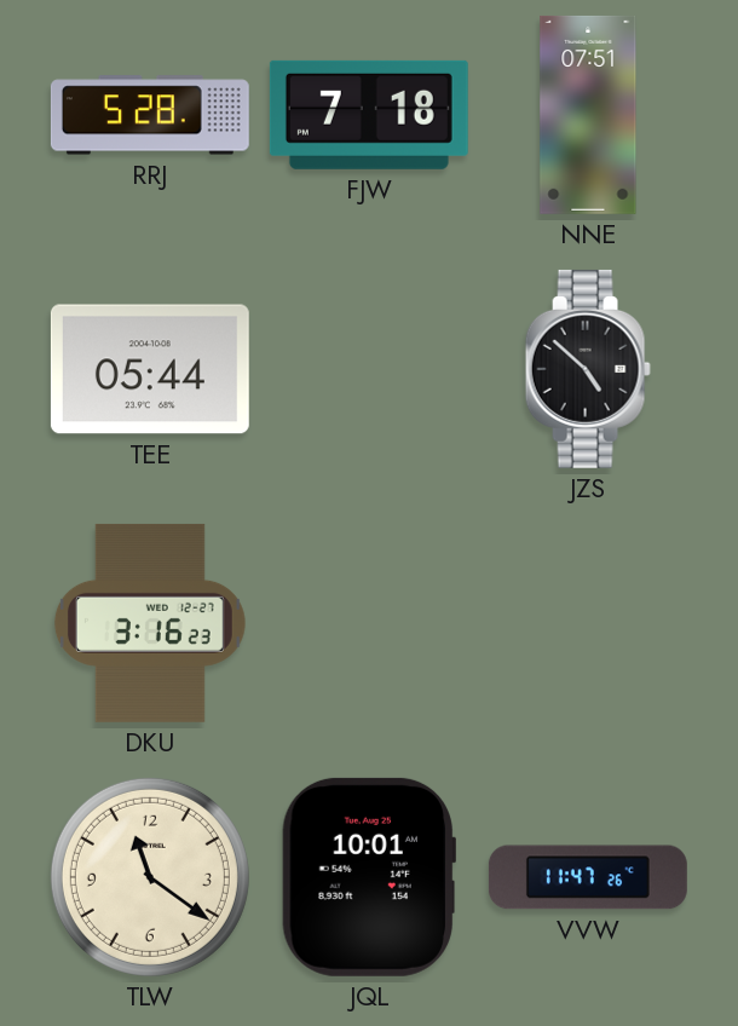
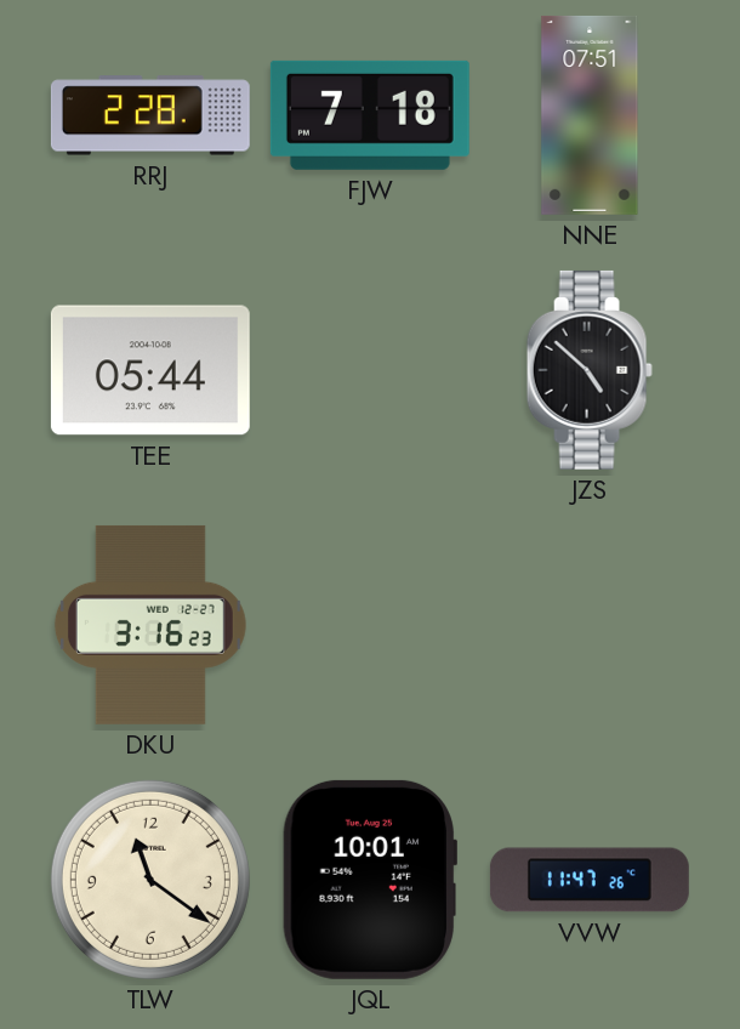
RRJ: 5:28 -> 2:28
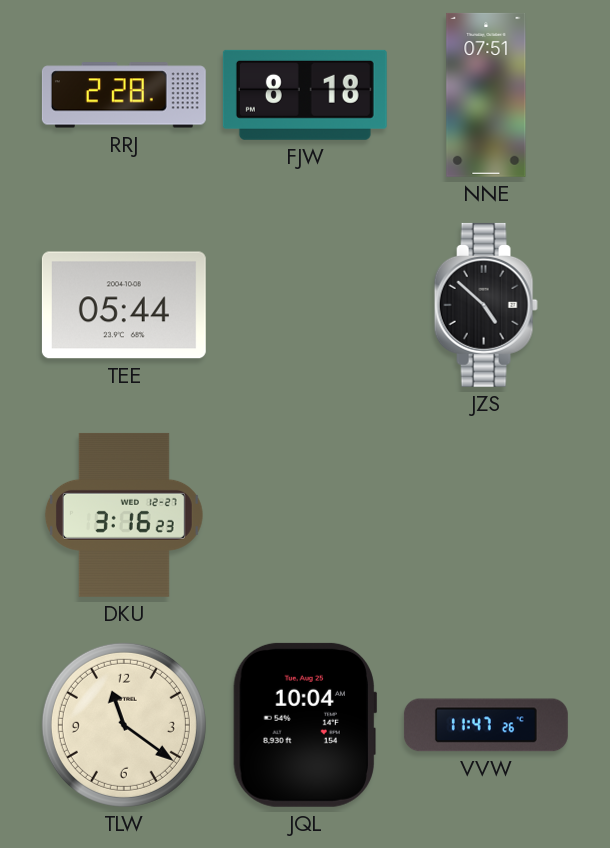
FJW: 7:18 -> 8:18
JQL: 10:01 -> 10:04
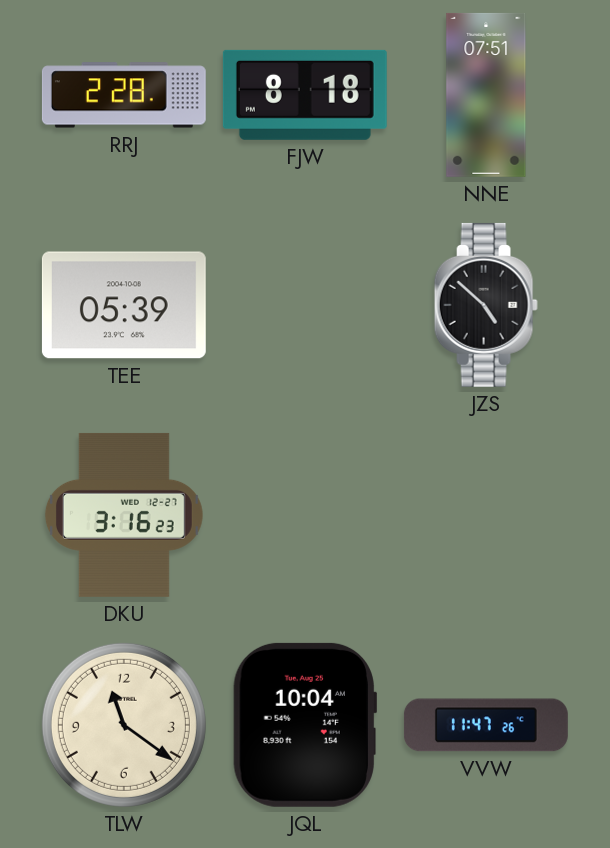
TEE: 05:44 -> 05:39
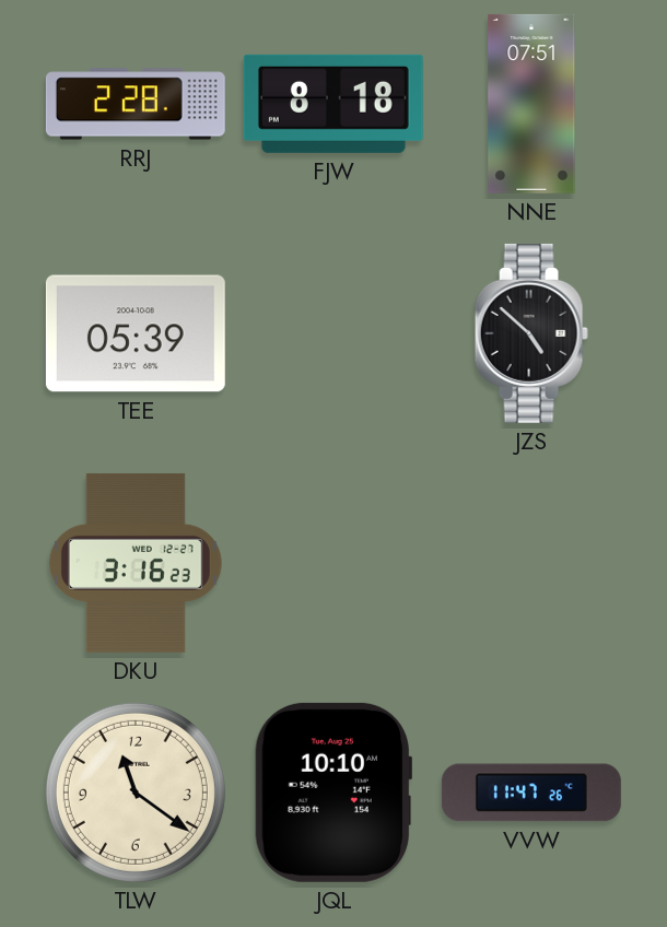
JQL: 10:04 -> 10:10
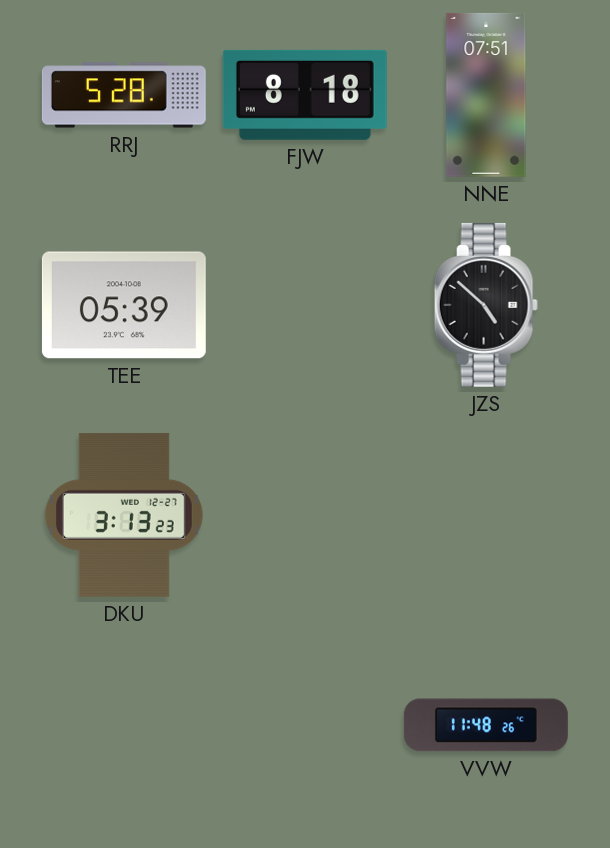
RRJ: 2:28 -> 5:28
DKU: 3:16 -> 3:13
TLW: 11:21 -> none
JQL: 10:10 -> none
VVW: 11:47 -> 11:48
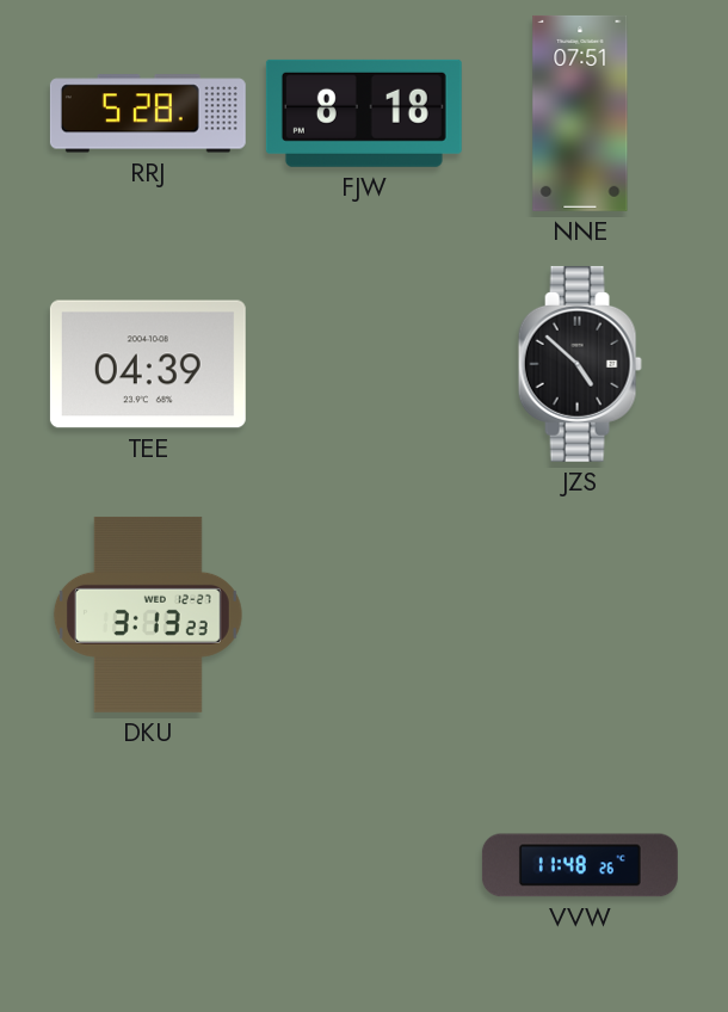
TEE: 05:39 -> 04:39
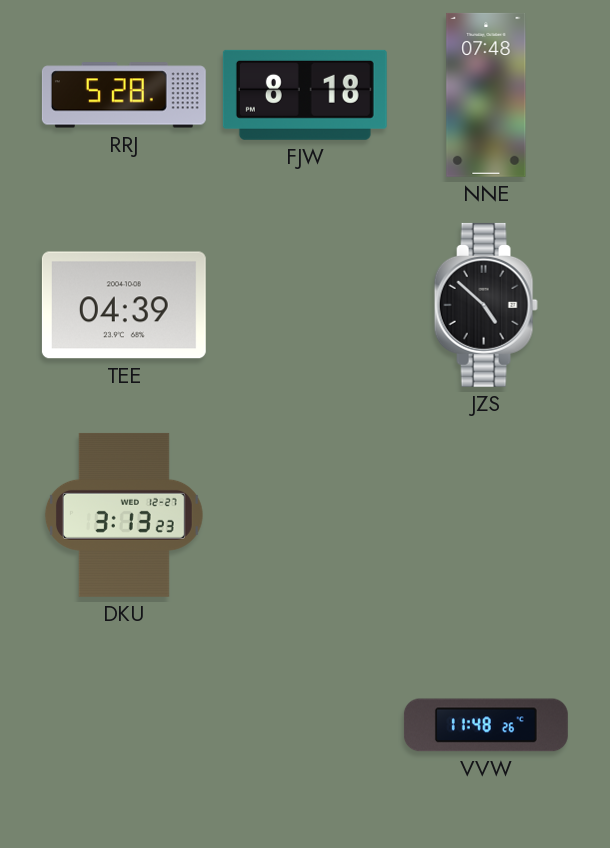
NNE: 07:51 -> 07:48
